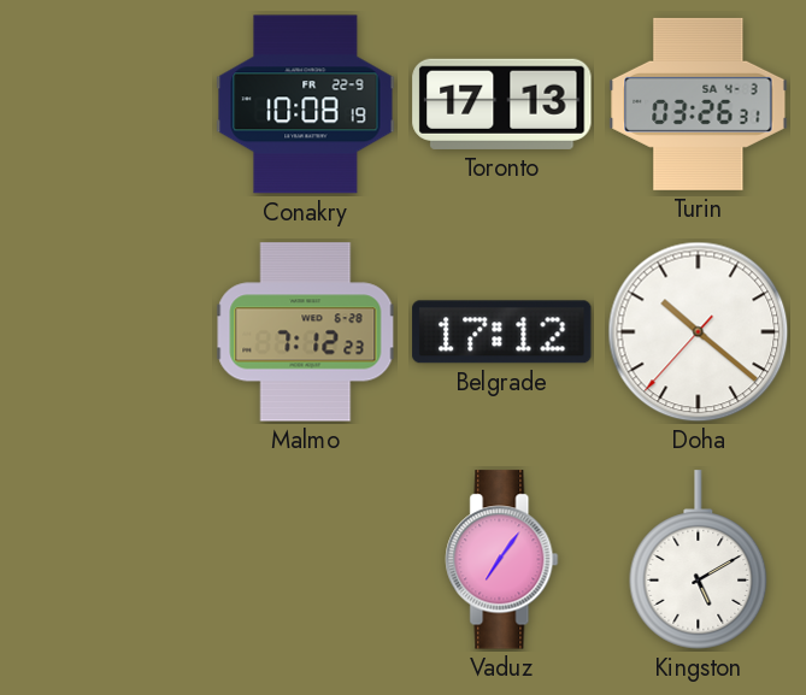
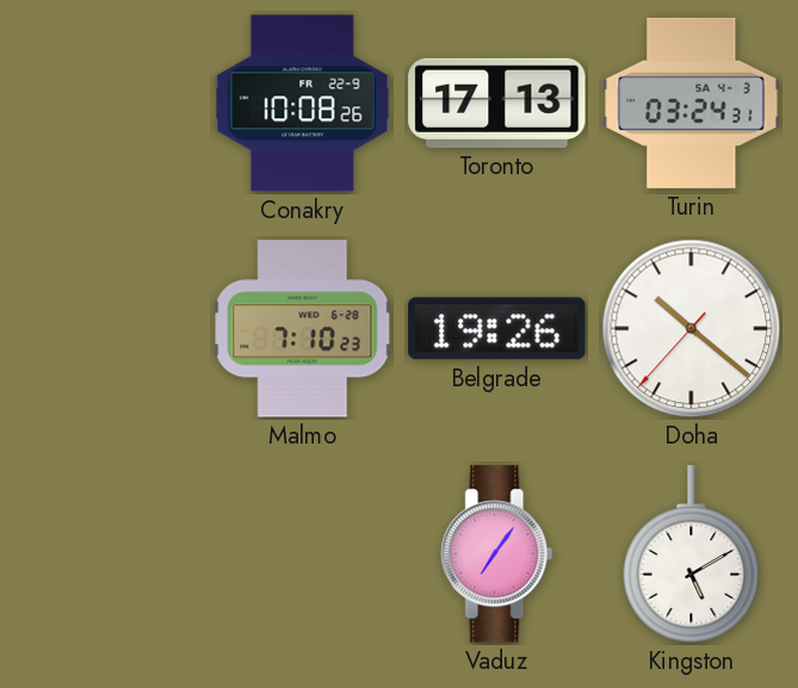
Conakry: 10:08:19 -> 10:08:26
Turin: 03:26 -> 03:24
Malmo: 7:12 -> 7:10
Belgrade: 17:12 -> 19:26
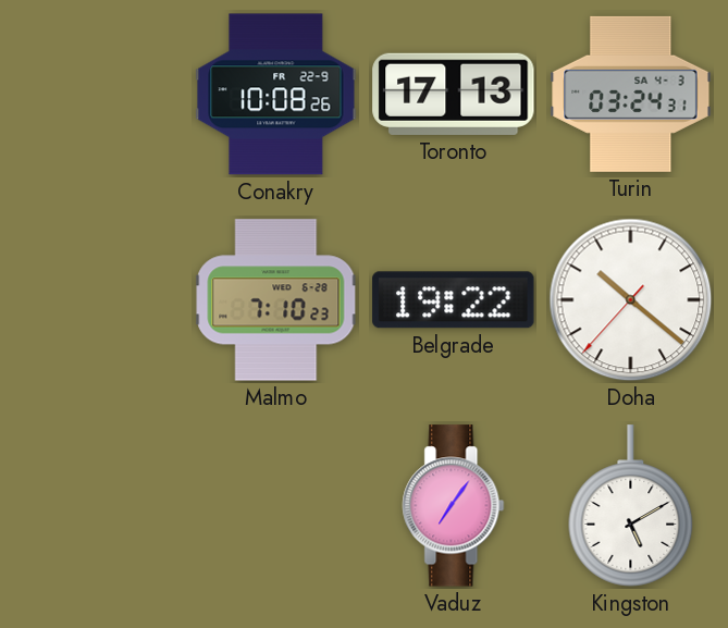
Belgrade: 19:26 -> 19:22
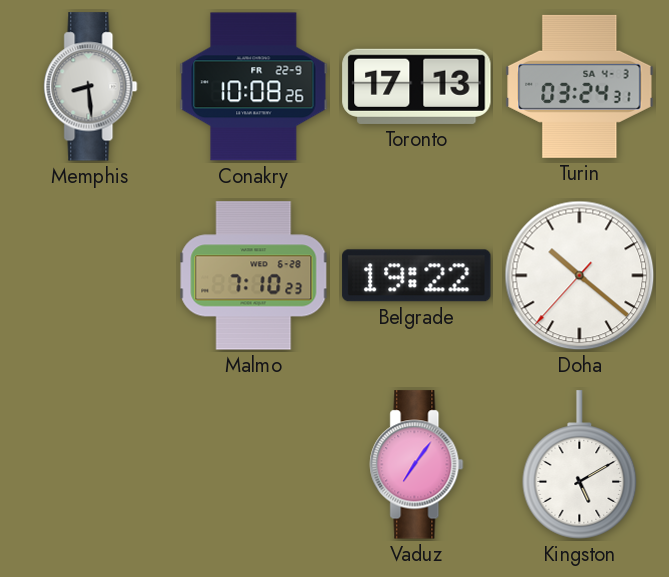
Memphis: none -> 8:29
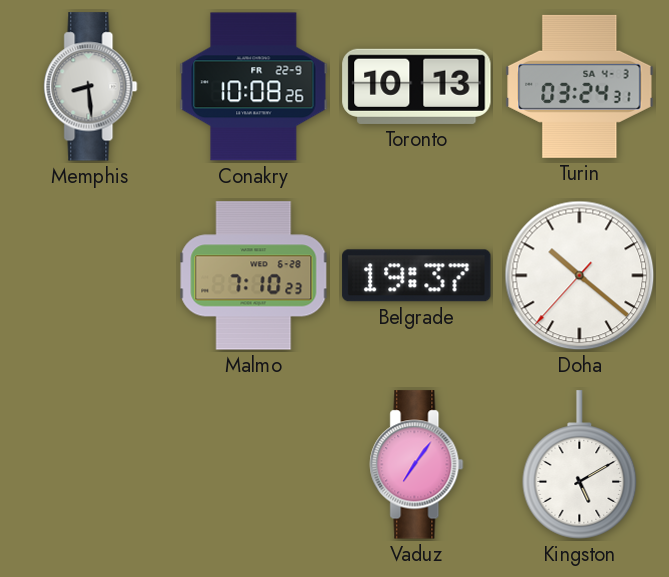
Toronto: 17:13 -> 10:13
Belgrade: 19:22 -> 19:37
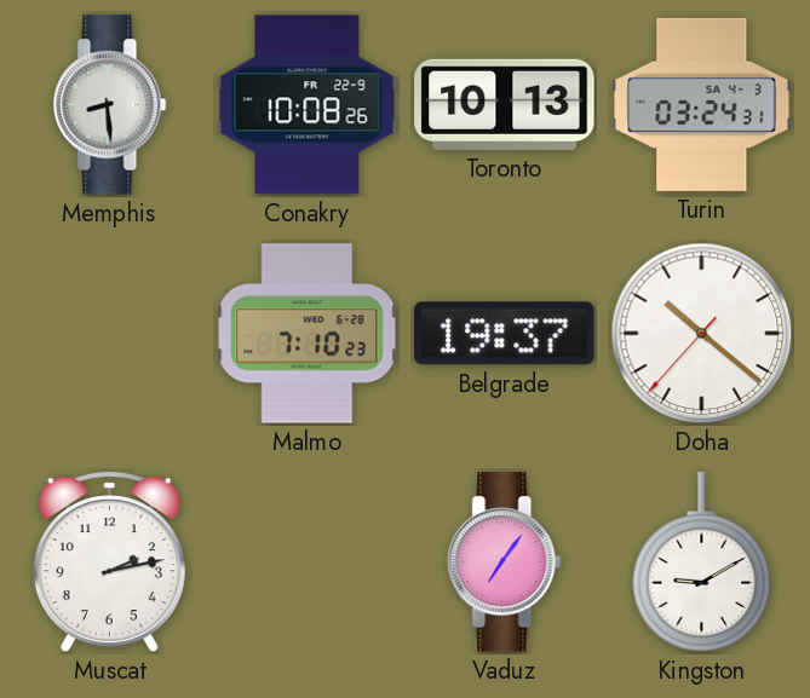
Muscat: none -> 2:13
Kingston: 5:10 -> 9:10
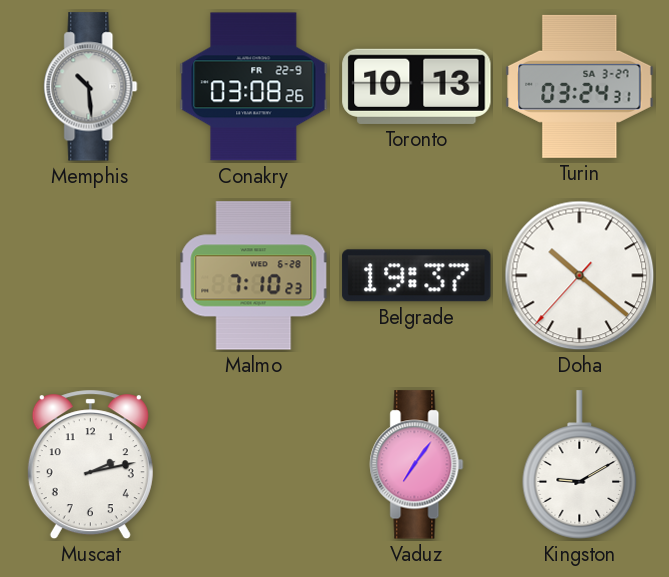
Memphis: 8:29 -> 10:29
Conakry: 10:08 -> 03:08
Turin date: SA 4-3 -> SA 3-27
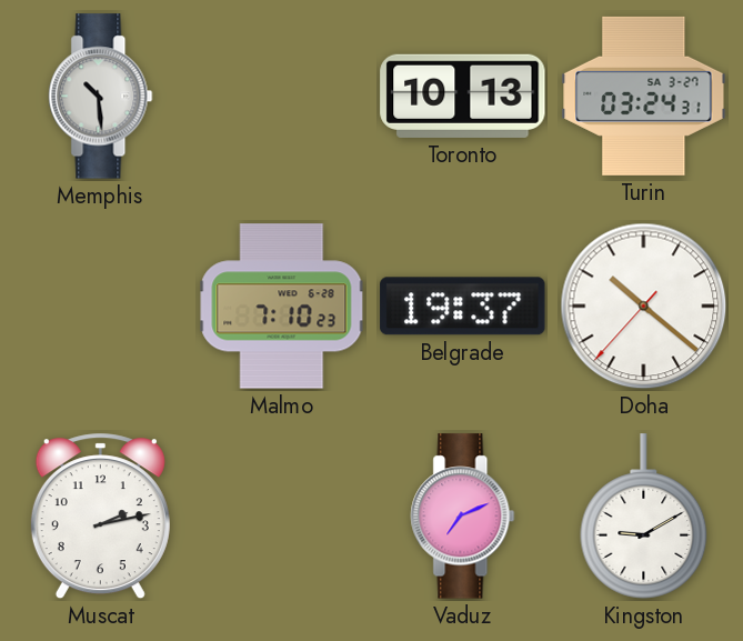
Conakry: 03:08 -> none
Vaduz: 7:06 -> 7:11
